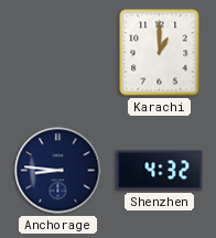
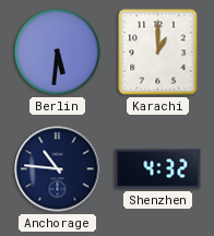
Berlin: none -> 5:31
Anchorage: 8:46 -> 10:46
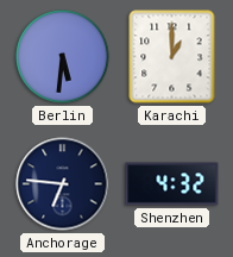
Anchorage: 10:46 -> 6:46
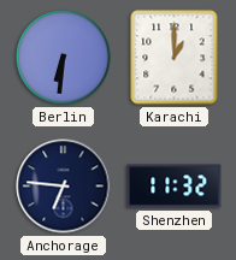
Berlin: 5:31 -> 6:31
Shenzhen: 4:32 -> 11:32
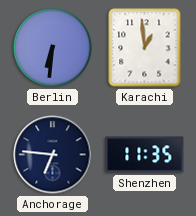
Karachi: 1:00 -> 12:59
Shenzhen: 11:32 -> 11:35
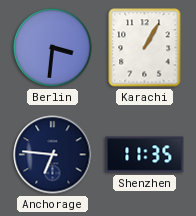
Berlin: 6:31 -> 3:31
Karachi: 12:59 -> 1:05
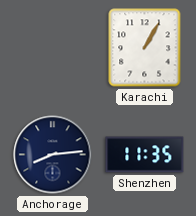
Berlin: 3:31 -> none
Anchorage: 6:46 -> 8:14
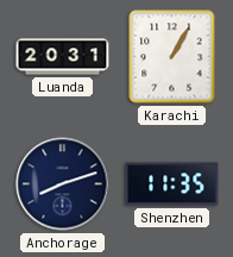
Luanda: none -> 20:31
Anchorage: 8:14 -> 8:12
